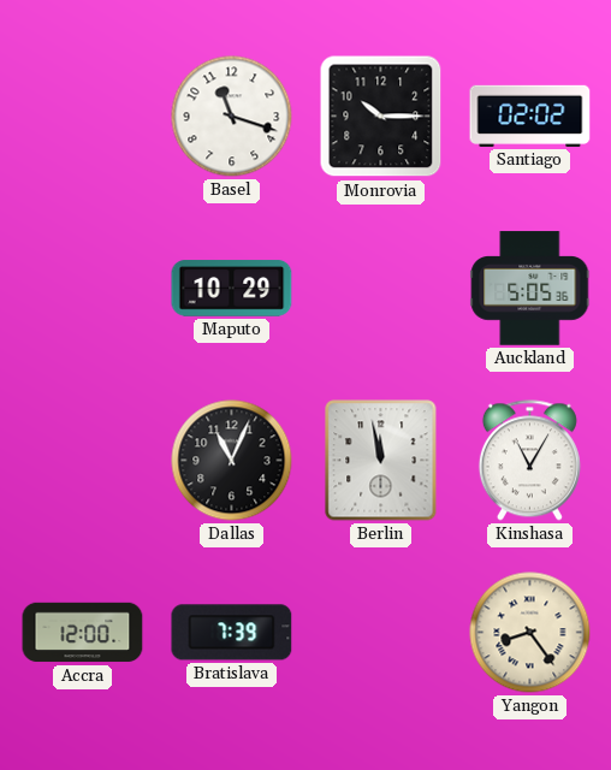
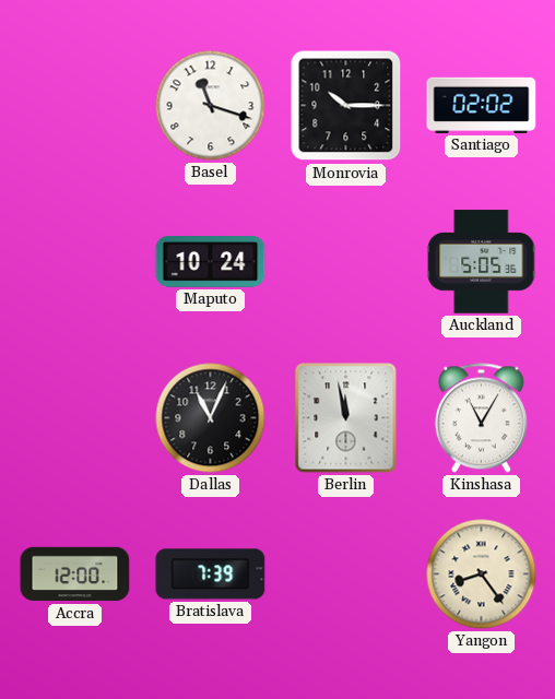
Maputo: 10:29 -> 10:24
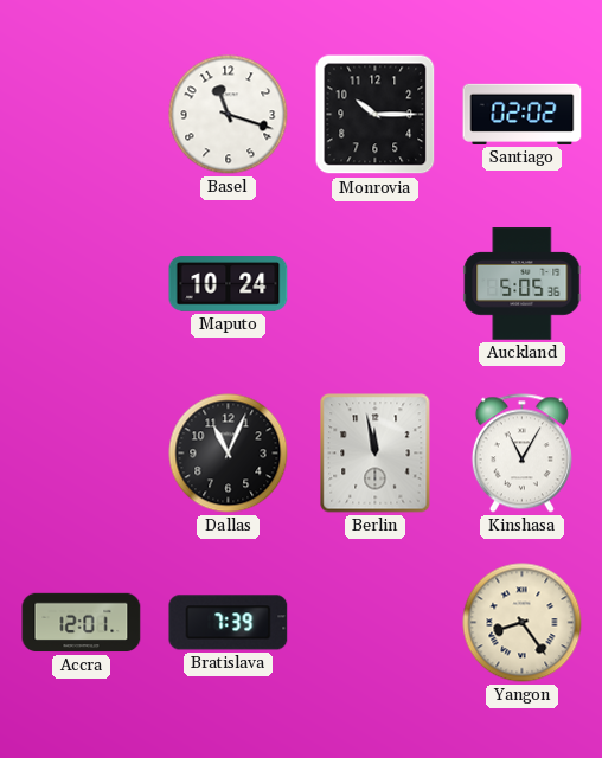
Accra: 12:00 -> 12:01
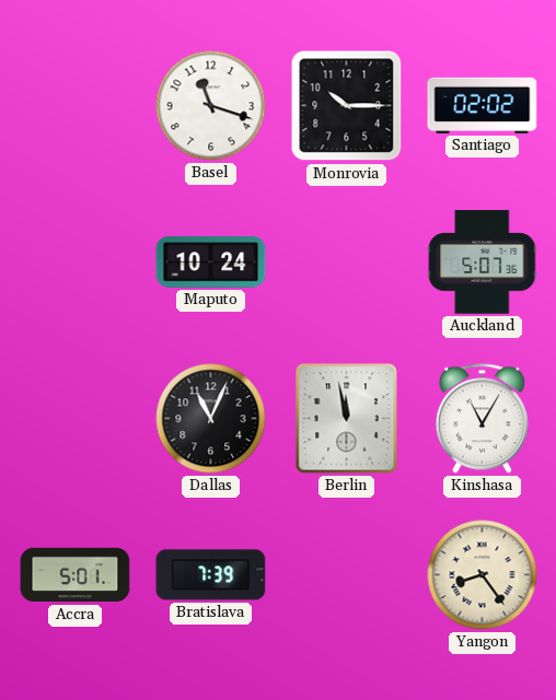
Auckland: 5:05 -> 5:07
Accra: 12:01 -> 5:01
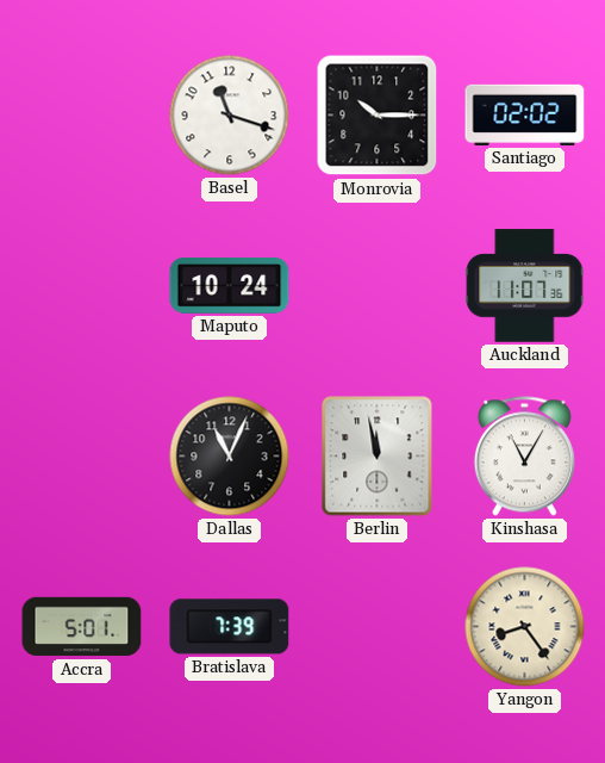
Auckland: 5:07 -> 11:07
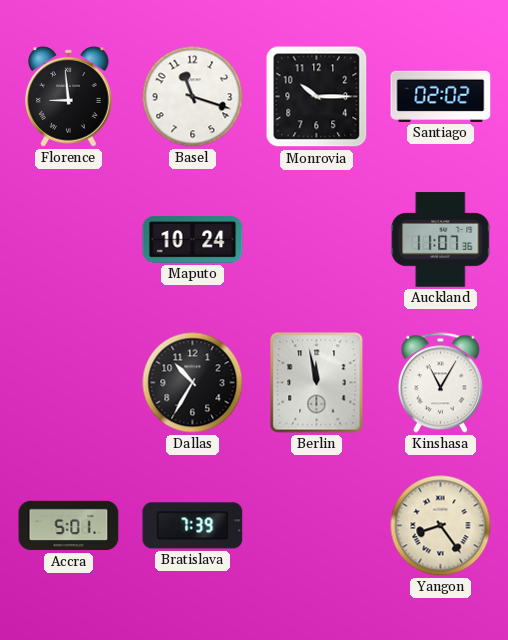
Florence: none -> 8:59
Dallas: 11:04 -> 10:35
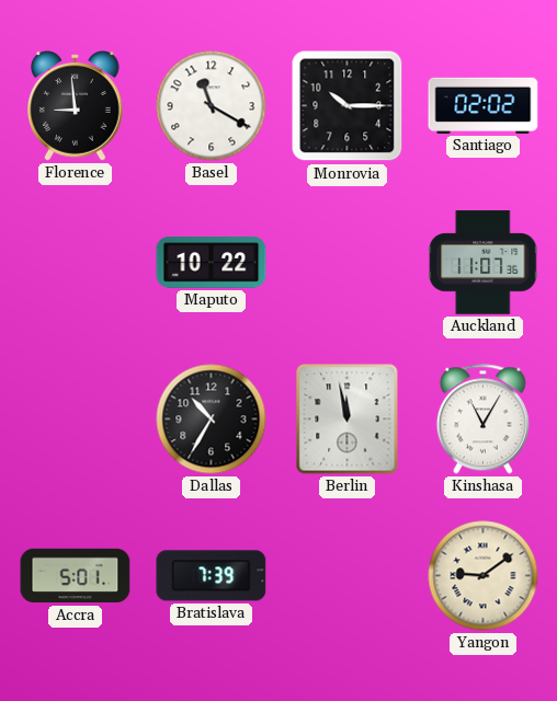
Basel: 11:18 -> 11:20
Maputo: 10:24 -> 10:22
Yangon: 8:24 -> 9:09
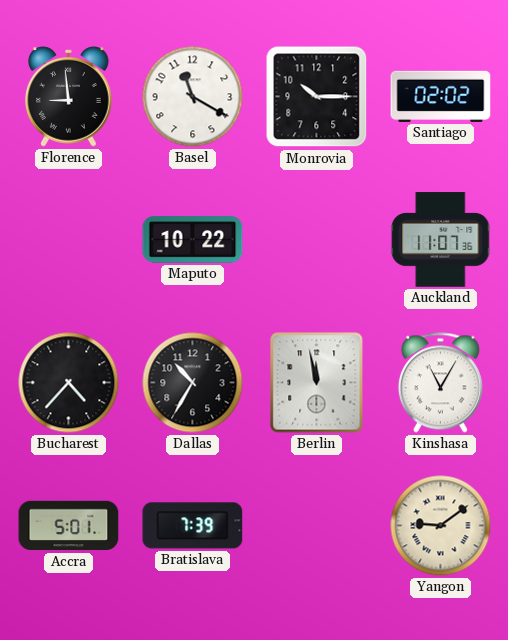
Bucharest: none -> 4:37
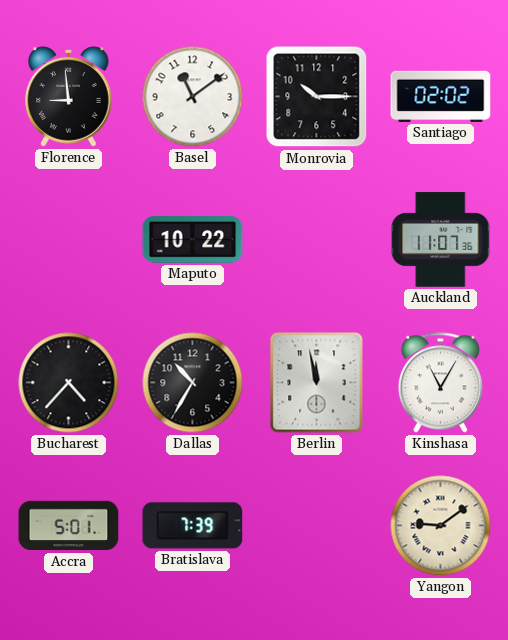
Basel: 11:20 -> 11:09
